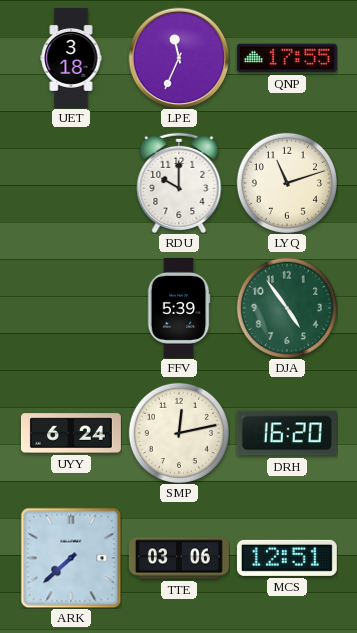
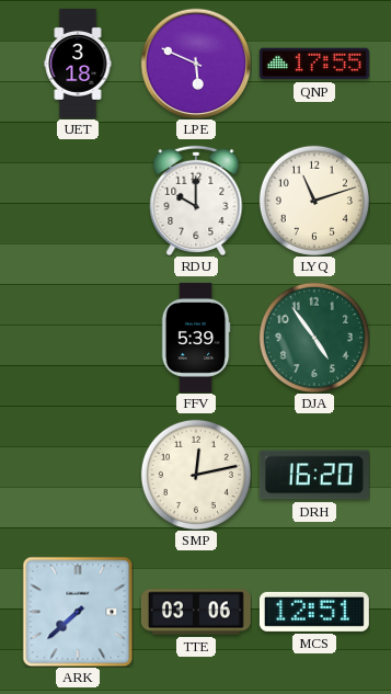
LPE: 11:34 -> 5:49
UYY: 6:24 -> none
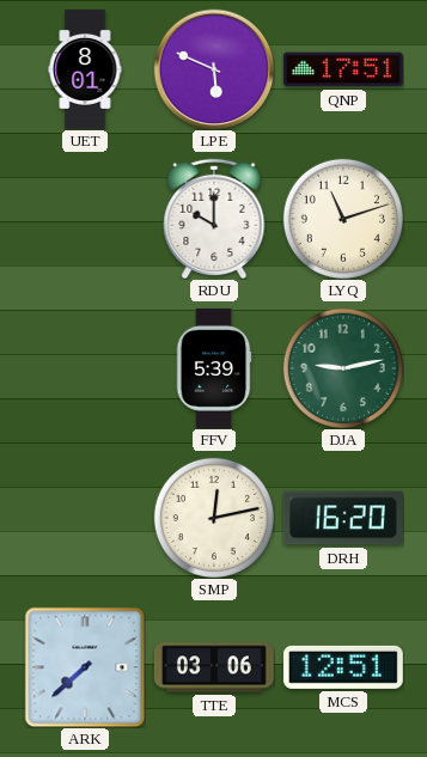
UET: 3:18 -> 8:01
QNP: 17:55 -> 17:51
DJA: 4:54 -> 9:13
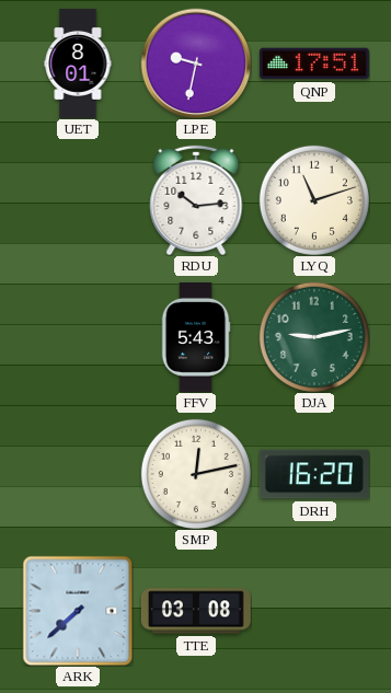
LPE: 5:49 -> 9:32
RDU: 10:00 -> 10:14
FFV: 5:39 -> 5:43
TTE: 03:06 -> 03:08
MCS: 12:51 -> none
